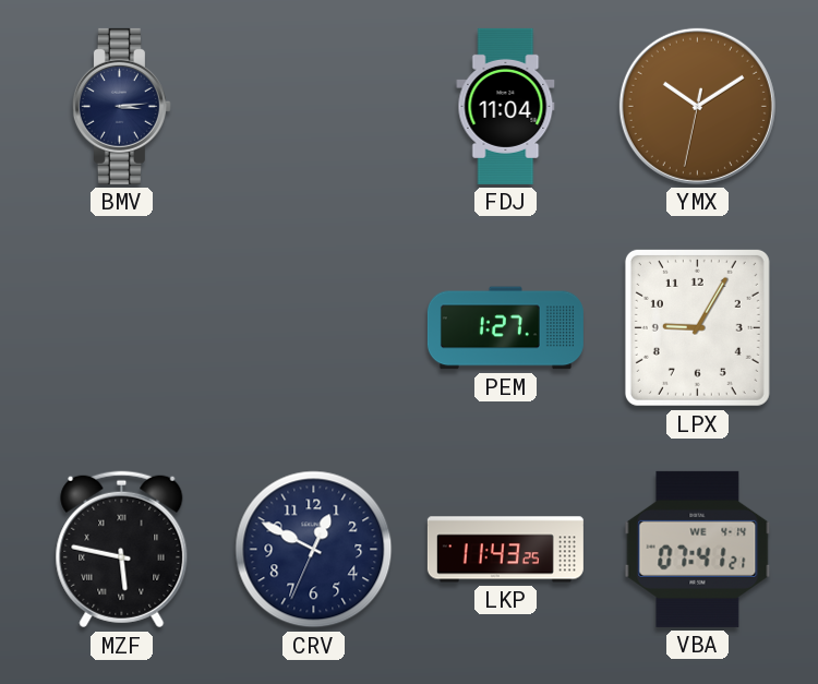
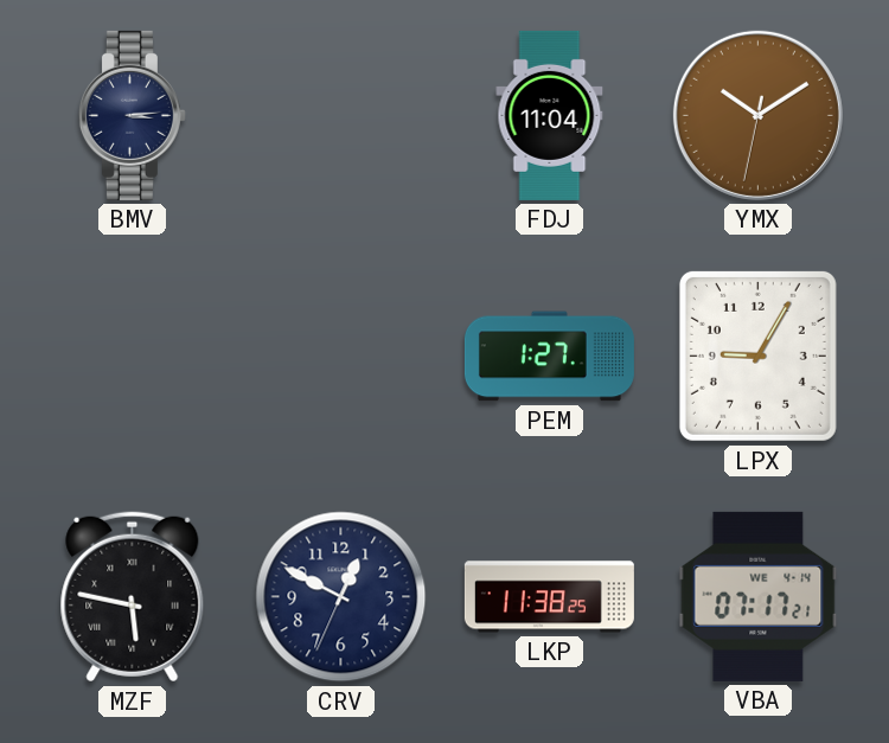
LKP: 11:43 -> 11:38
VBA: 07:41 -> 07:17
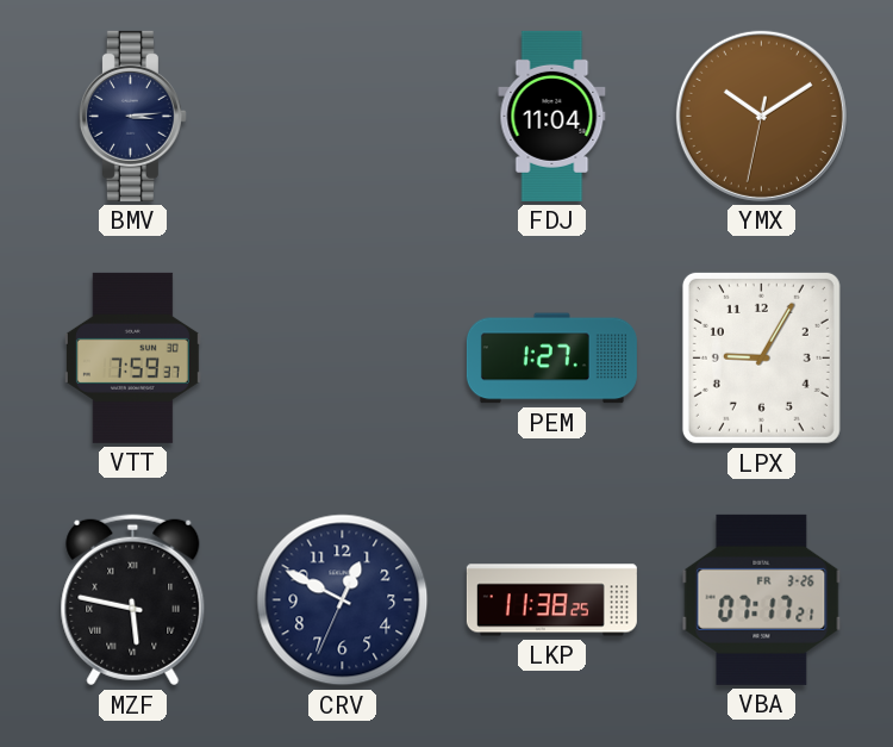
VTT: none -> 7:59
VBA date: WE 4-14 -> FR 3-26
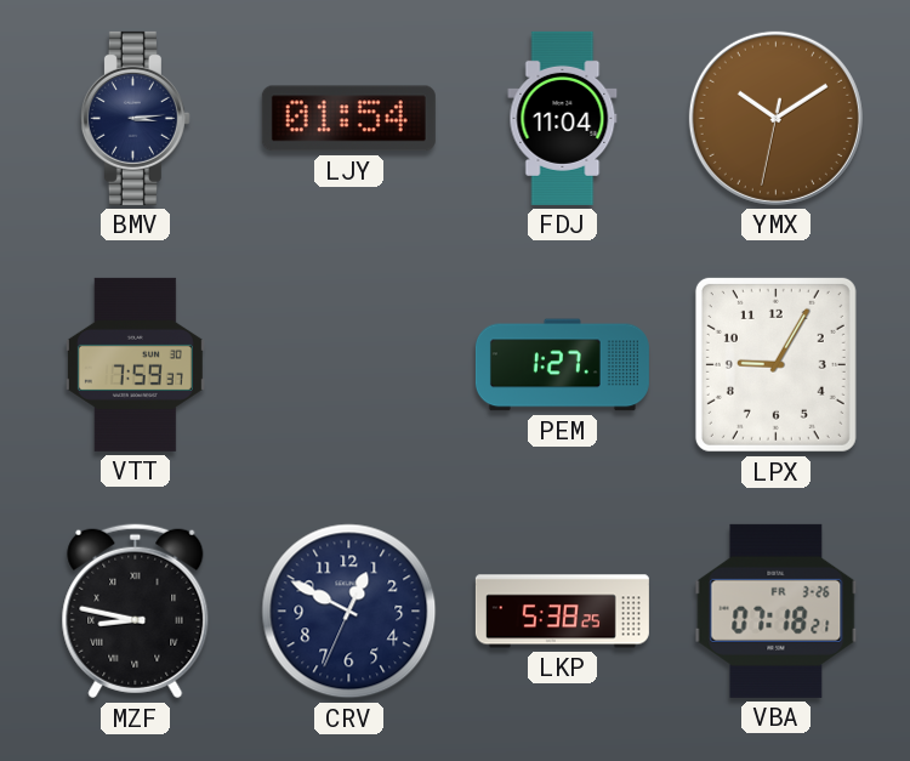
LJY: none -> 01:54
MZF: 5:47 -> 8:47
LKP: 11:38 -> 5:38
VBA: 07:17 -> 07:18
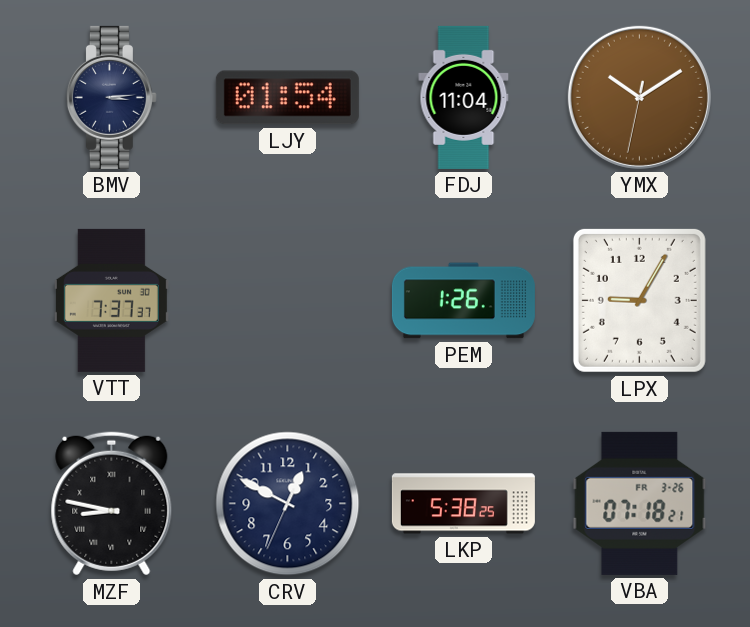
VTT: 7:59 -> 7:37
PEM: 1:27 -> 1:26
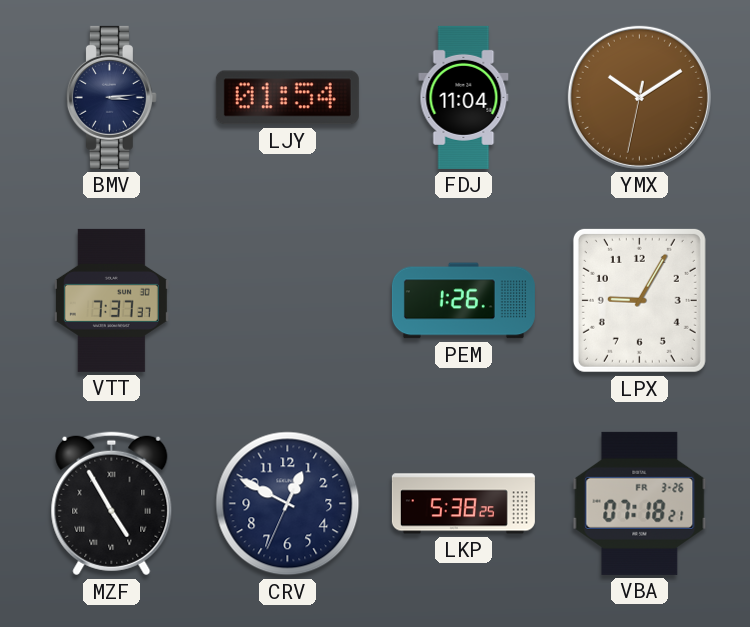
MZF: 8:47 -> 4:55
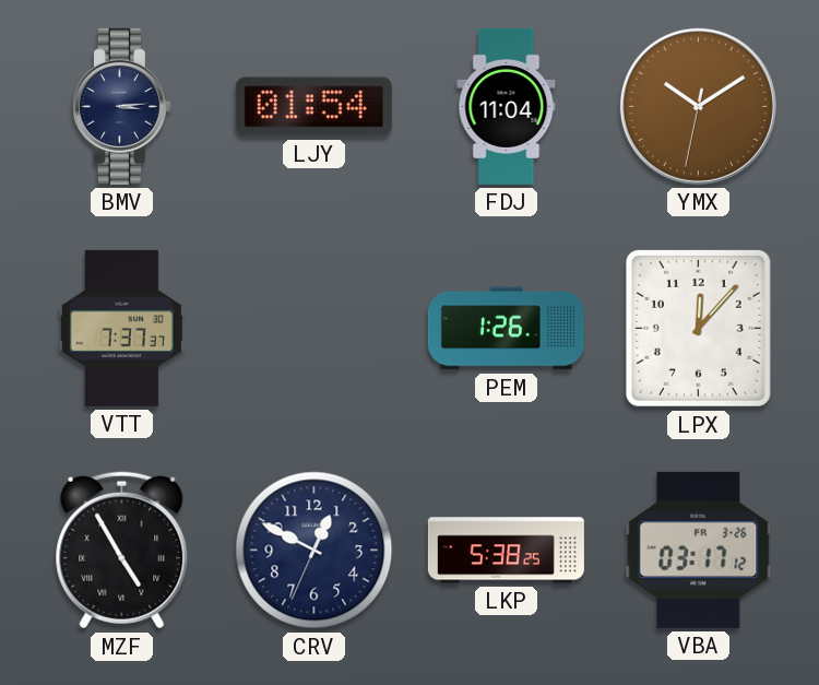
LPX: 9:05 -> 12:07
VBA: 07:18 -> 03:17
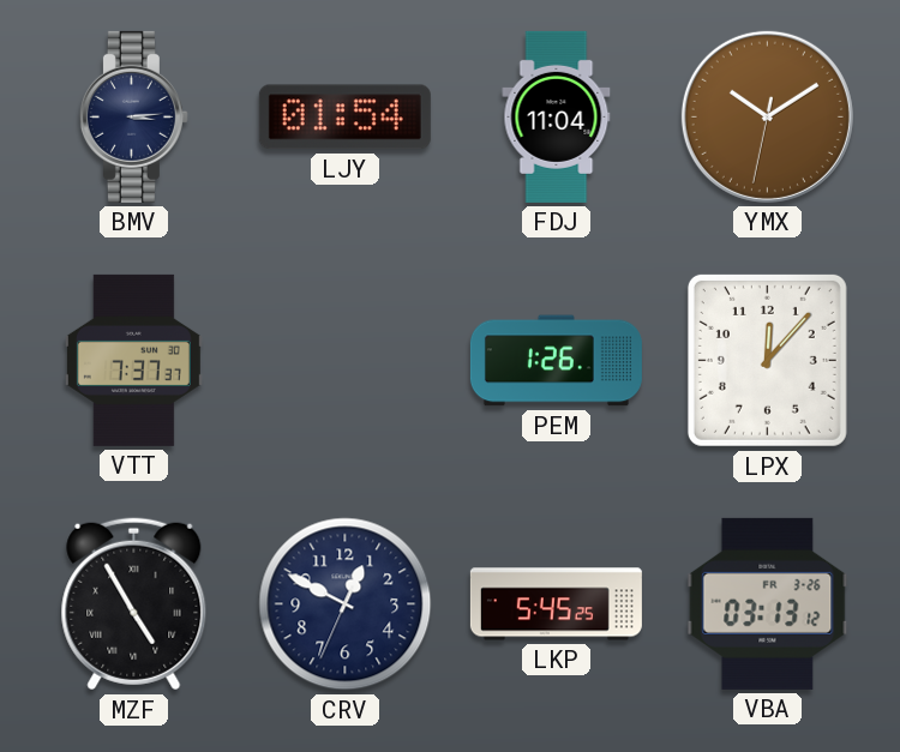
LKP: 5:38 -> 5:45
VBA: 03:17 -> 03:13
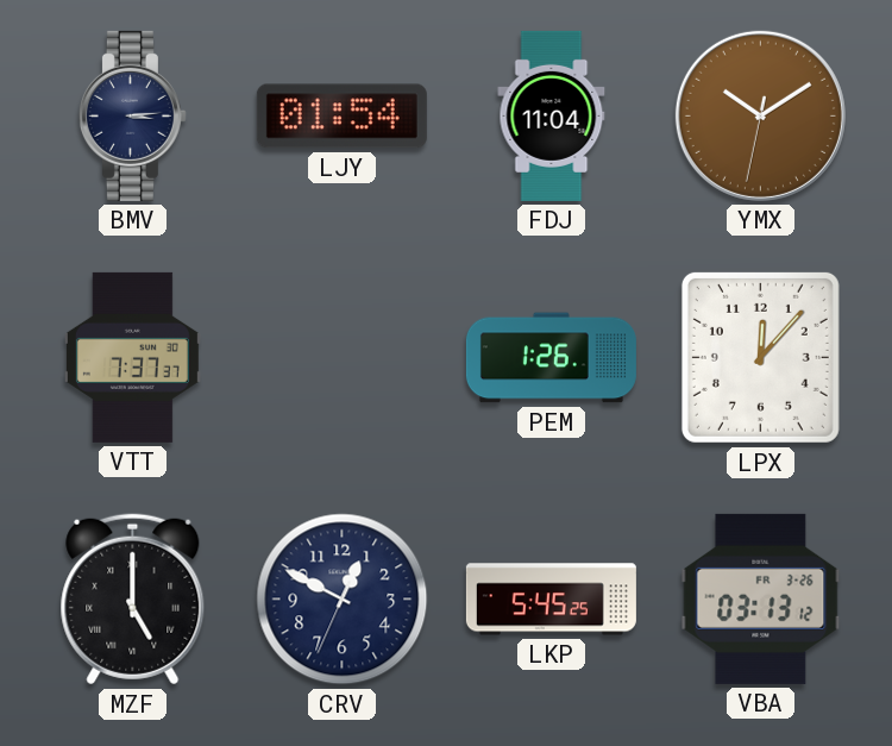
MZF: 4:55 -> 5:00
